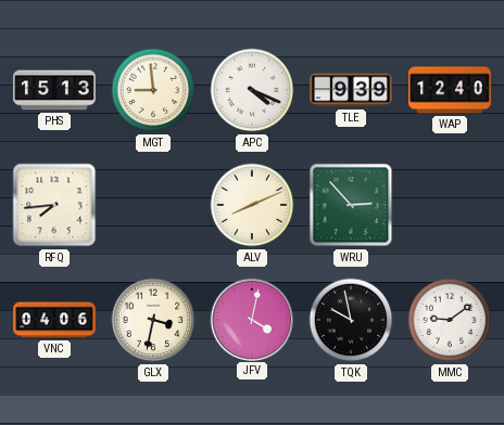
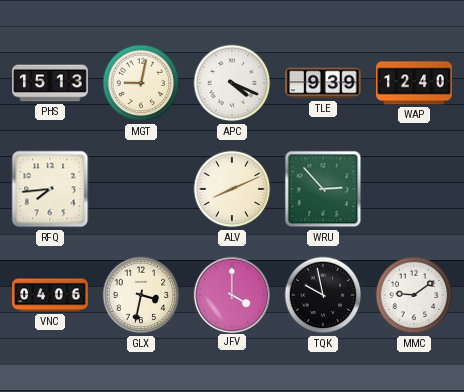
MGT: 8:59 -> 9:02
JFV: 4:02 -> 4:00
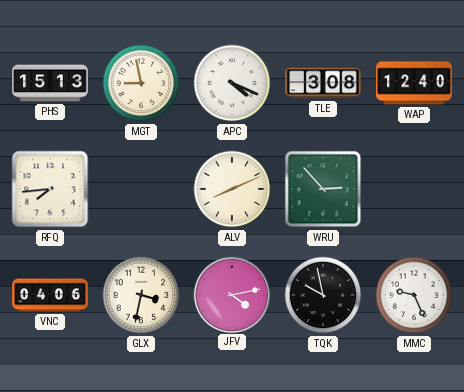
MGT: 9:02 -> 8:58
TLE: 9:39 -> 3:08
JFV: 4:00 -> 4:13
MMC: 9:09 -> 9:26
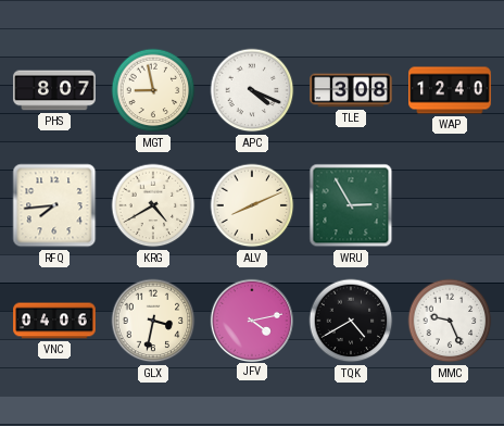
PHS: 15:13 -> 8:07
KRG: none -> 4:40
WRU: 2:53 -> 2:55
TQK: 9:58 -> 4:40
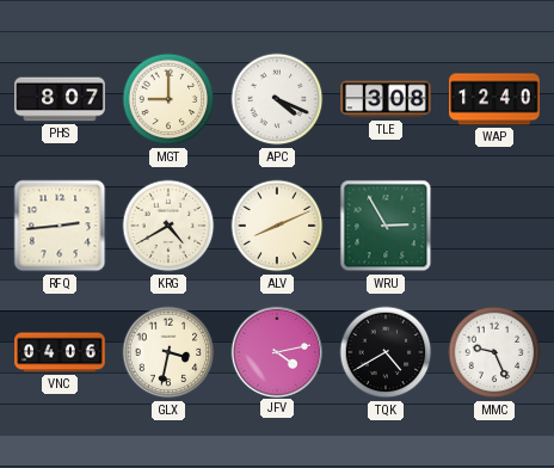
MGT: 8:58 -> 9:00
RFQ: 7:44 -> 2:44
